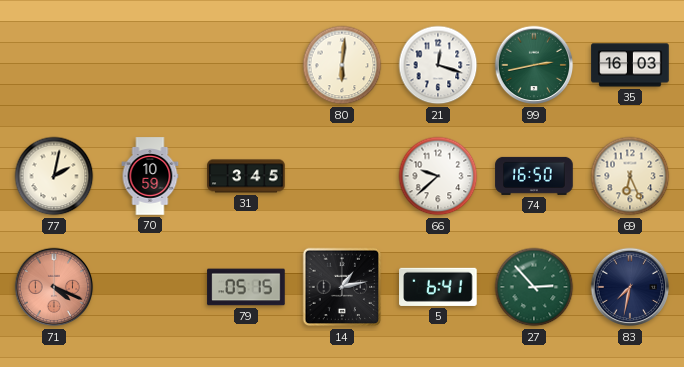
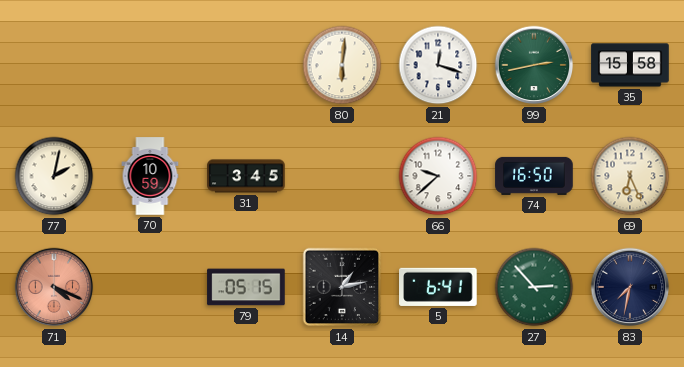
35: 16:03 -> 15:58
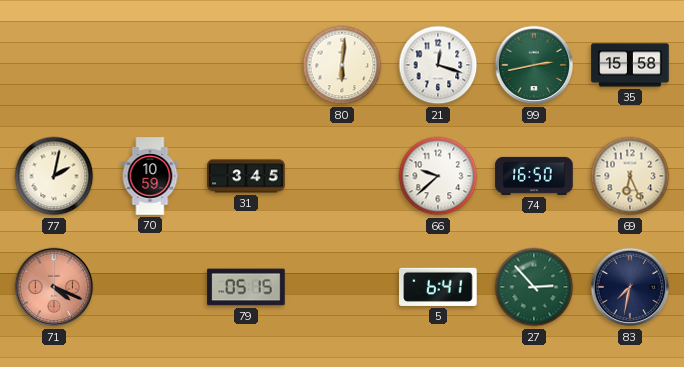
14: 1:13 -> none
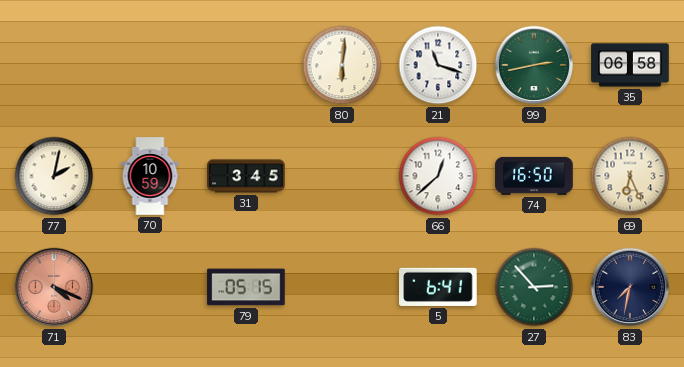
21: 12:18 -> 11:18
35: 15:58 -> 06:58
66: 9:38 -> 12:38
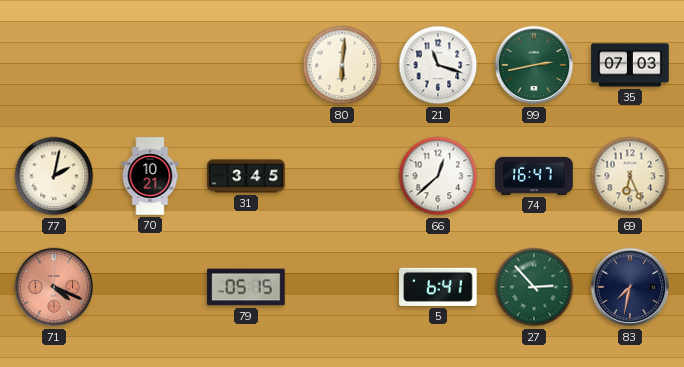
35: 06:58 -> 07:03
70: 10:59 -> 10:21
74: 16:50 -> 16:47
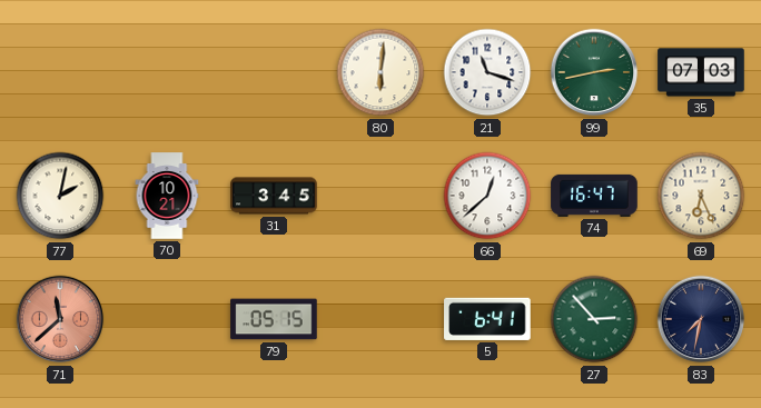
71: 4:19 -> 11:38
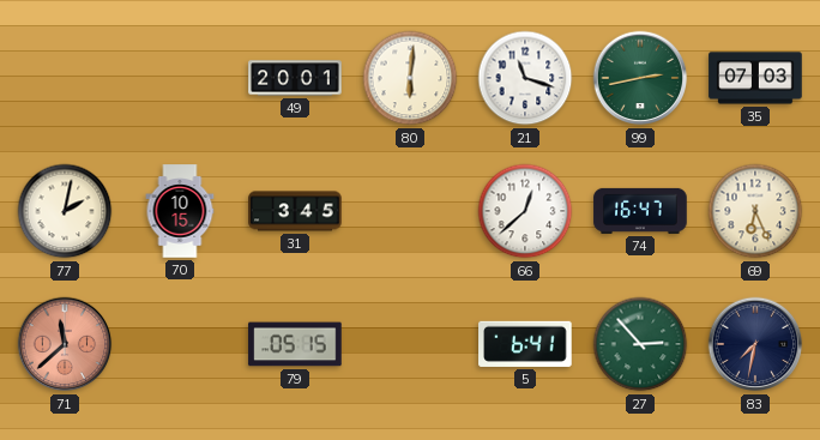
49: none -> 20:01
70: 10:21 -> 10:15
